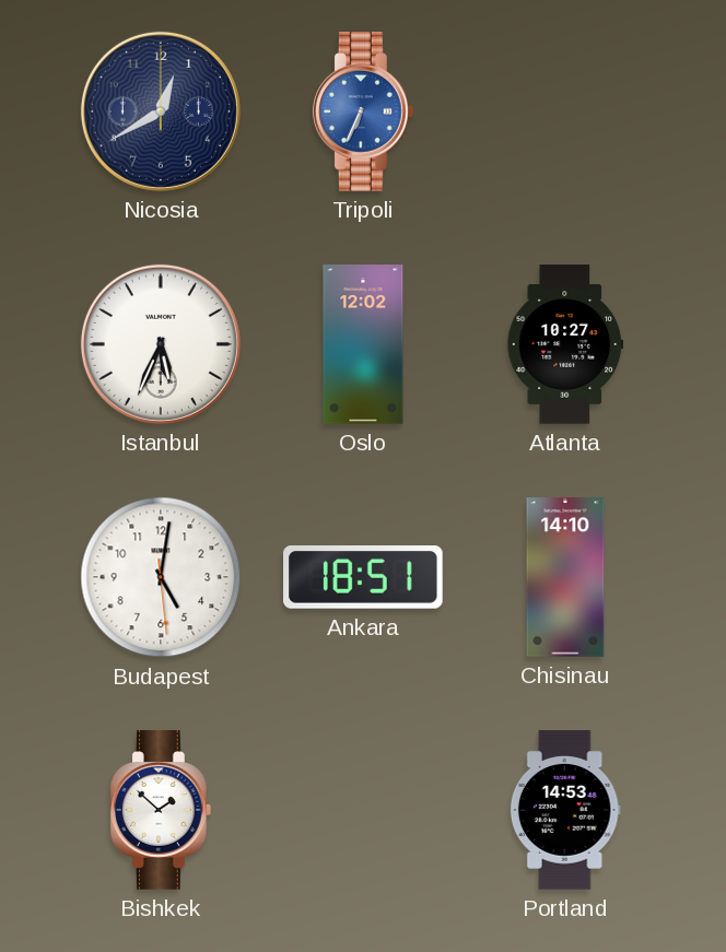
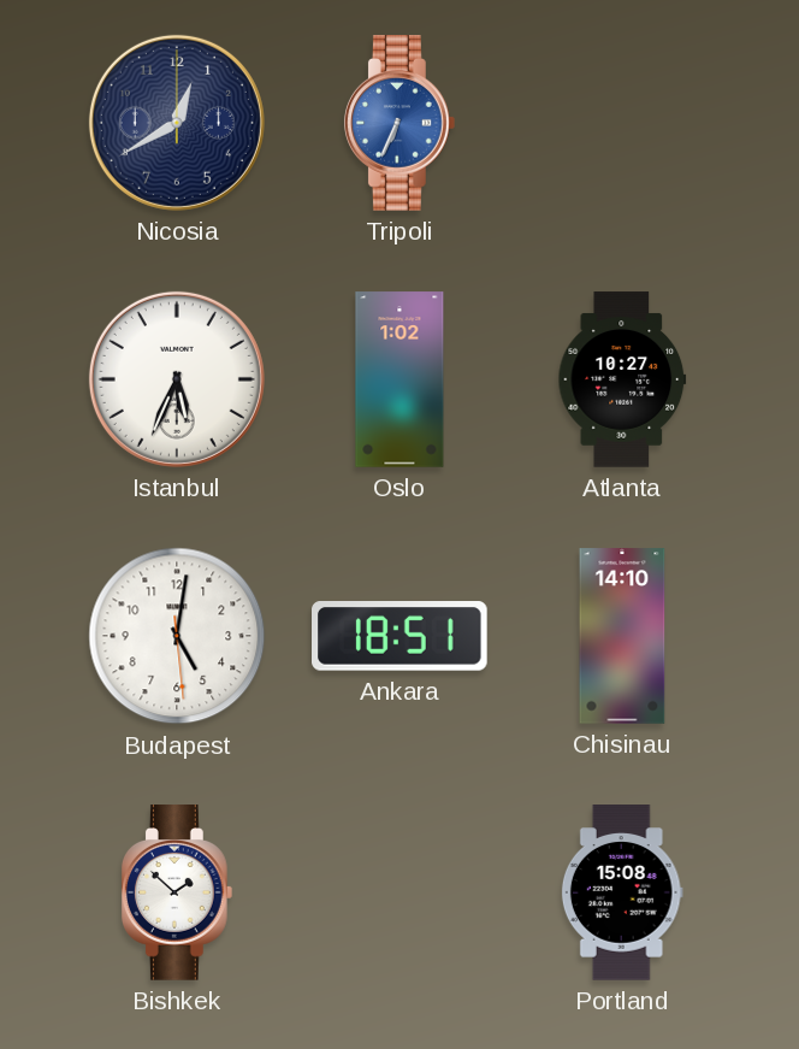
Oslo: 12:02 -> 1:02
Portland: 14:53 -> 15:08
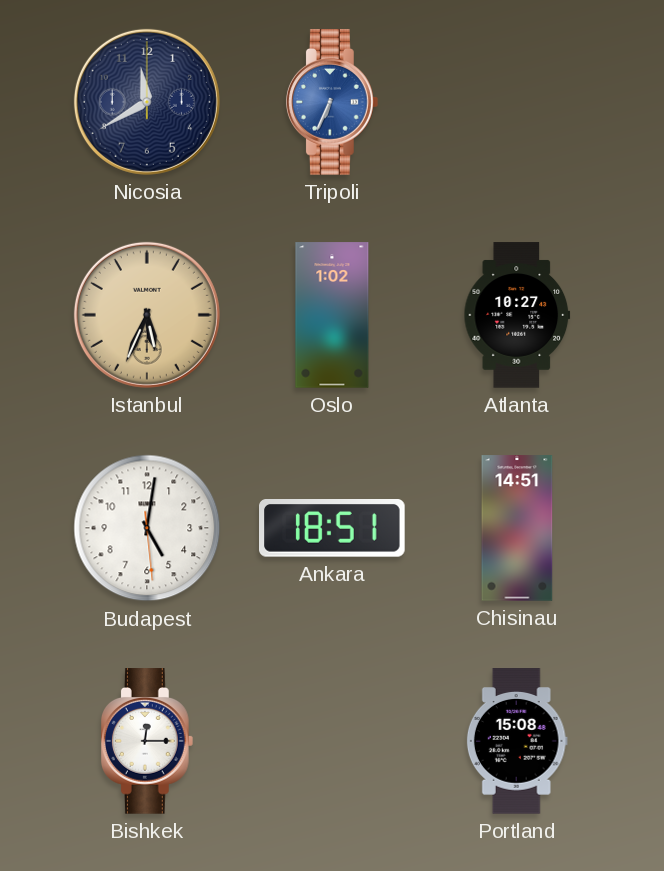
Nicosia: 12:40 -> 11:40
Istanbul dial: white -> champagne
Chisinau: 14:10 -> 14:51
Bishkek: 1:52 -> 12:15
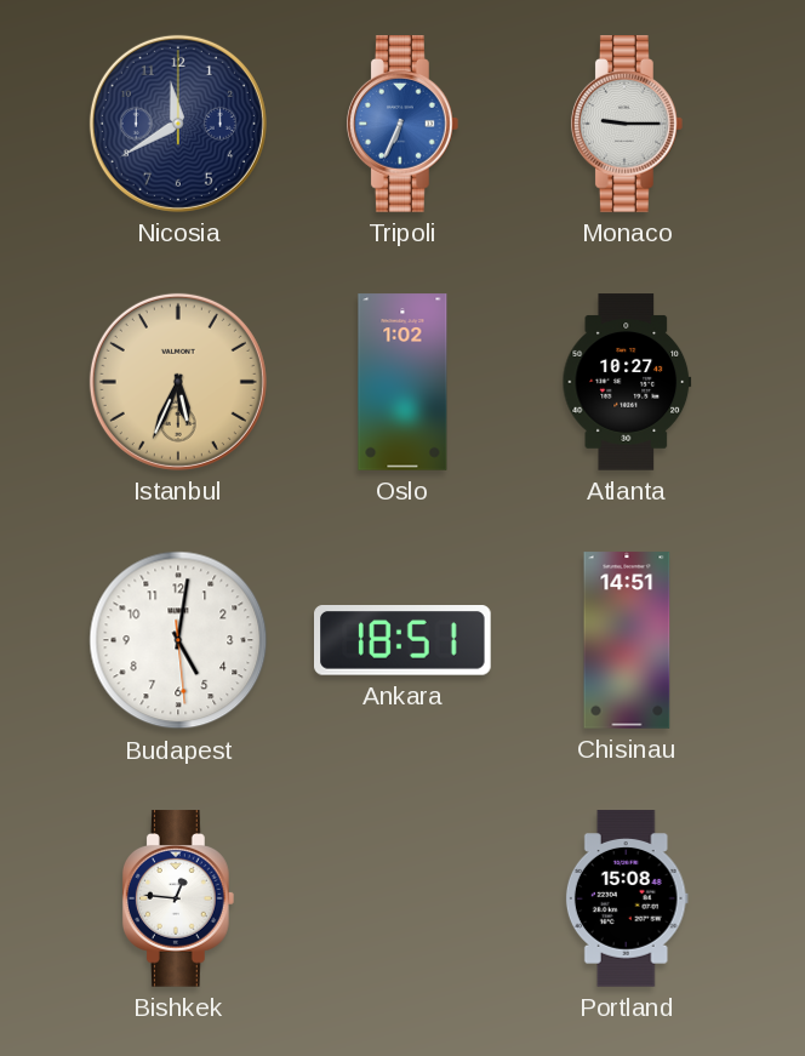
Monaco: none -> 9:15
Bishkek: 12:15 -> 12:46
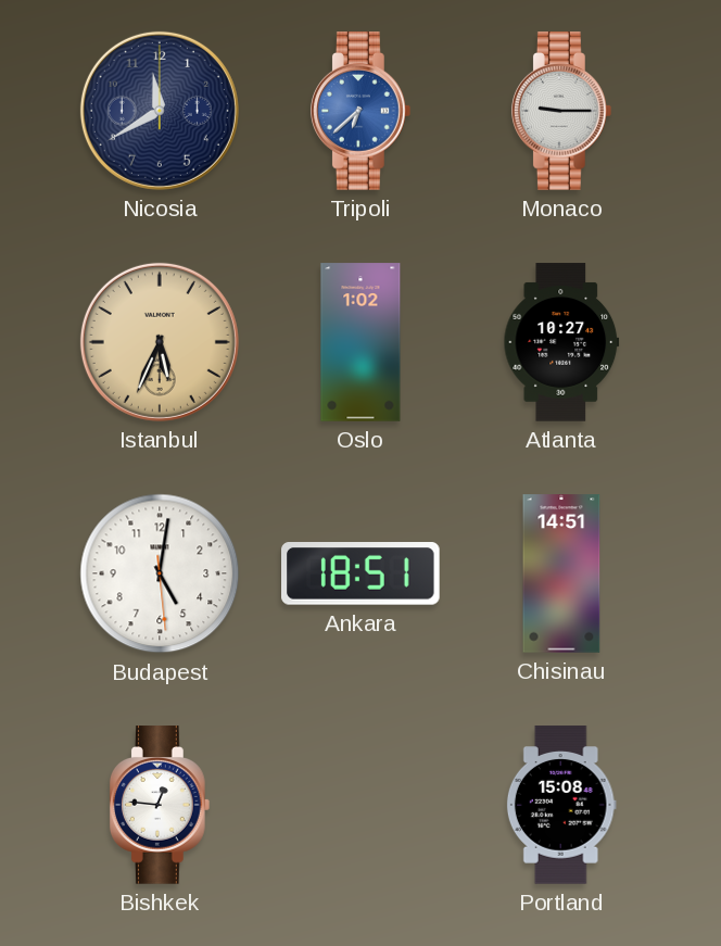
Tripoli: 6:34 -> 6:38
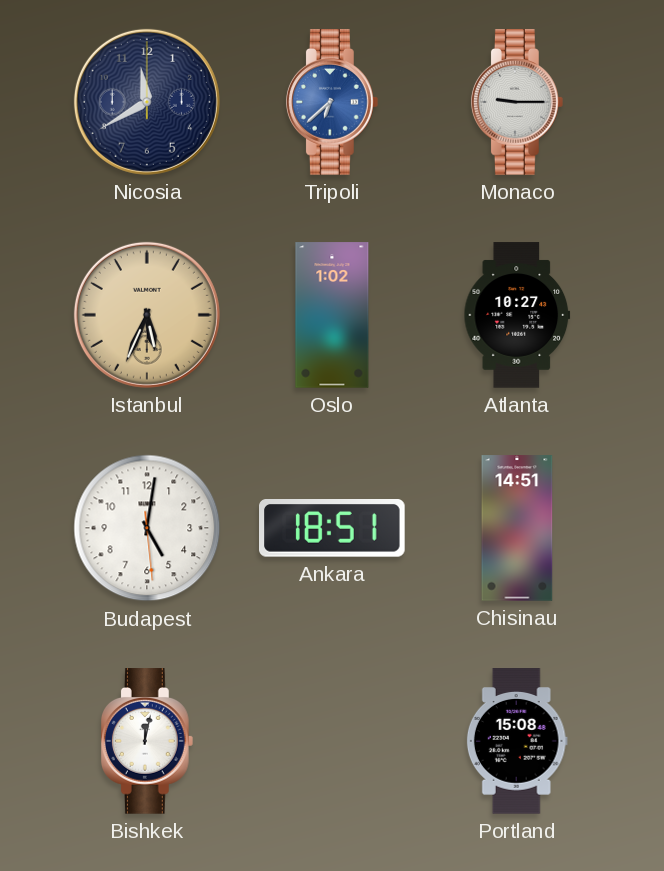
Bishkek: 12:46 -> 12:02
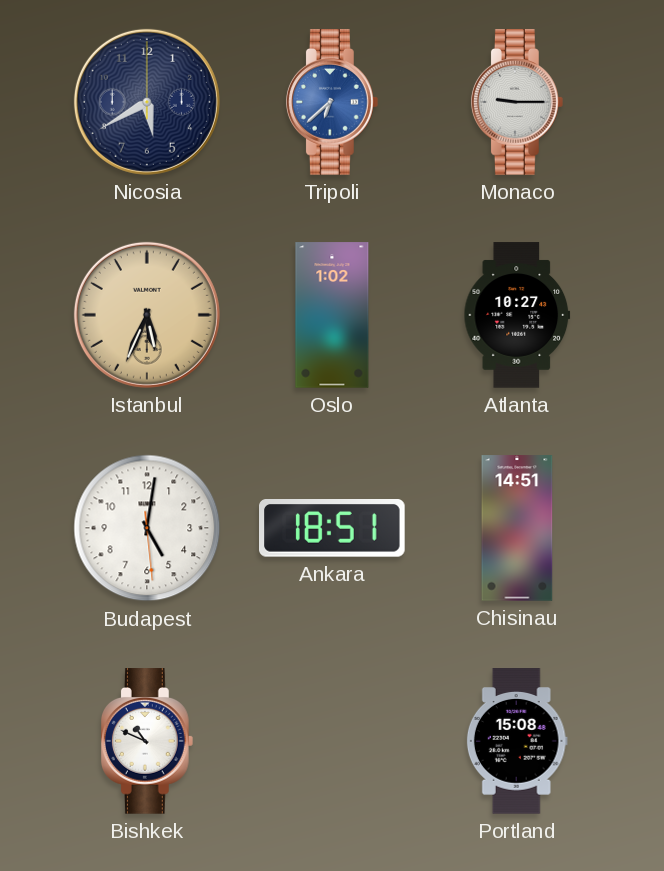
Nicosia: 11:40 -> 5:40
Bishkek: 12:02 -> 10:49
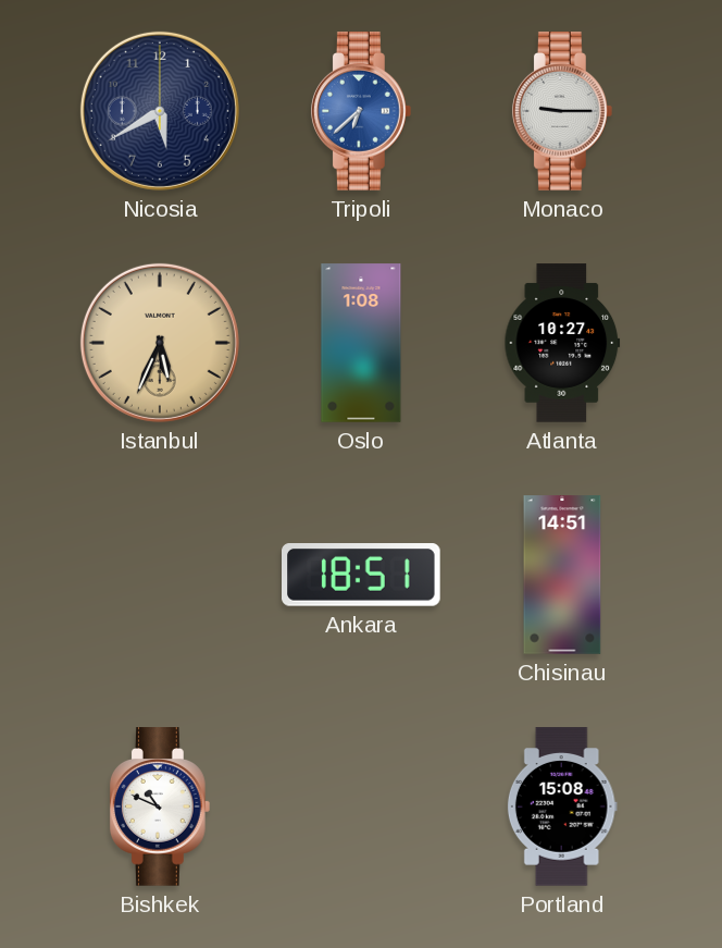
Oslo: 1:02 -> 1:08
Budapest: 5:01 -> none
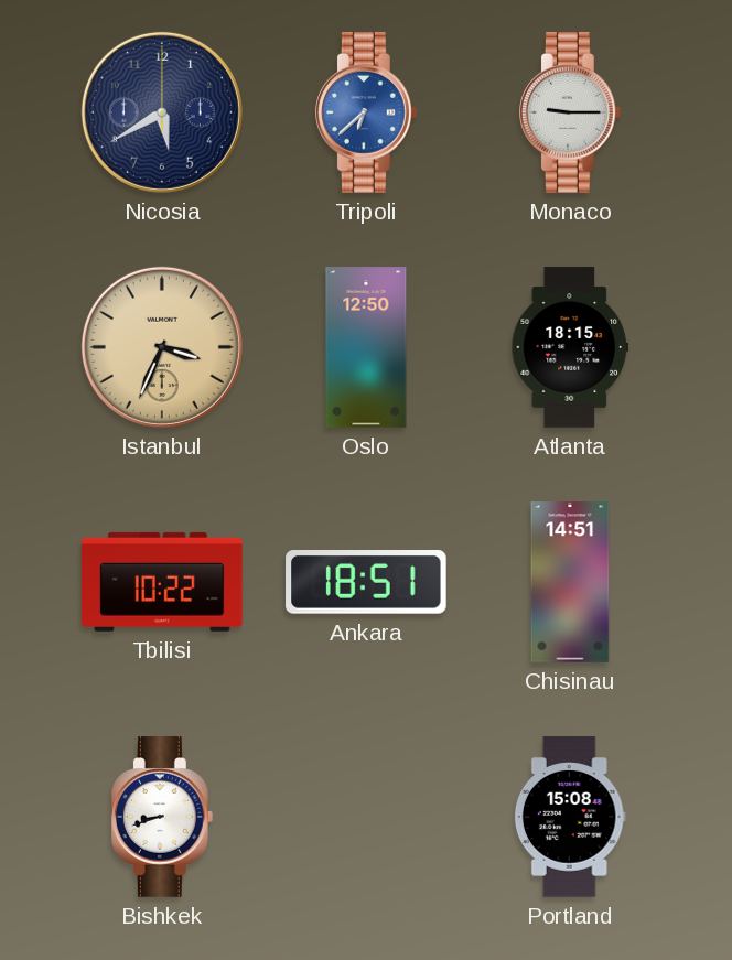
Istanbul: 5:34 -> 3:34
Oslo: 1:08 -> 12:50
Atlanta: 10:27 -> 18:15
Tbilisi: none -> 10:22
Bishkek: 10:49 -> 8:42
